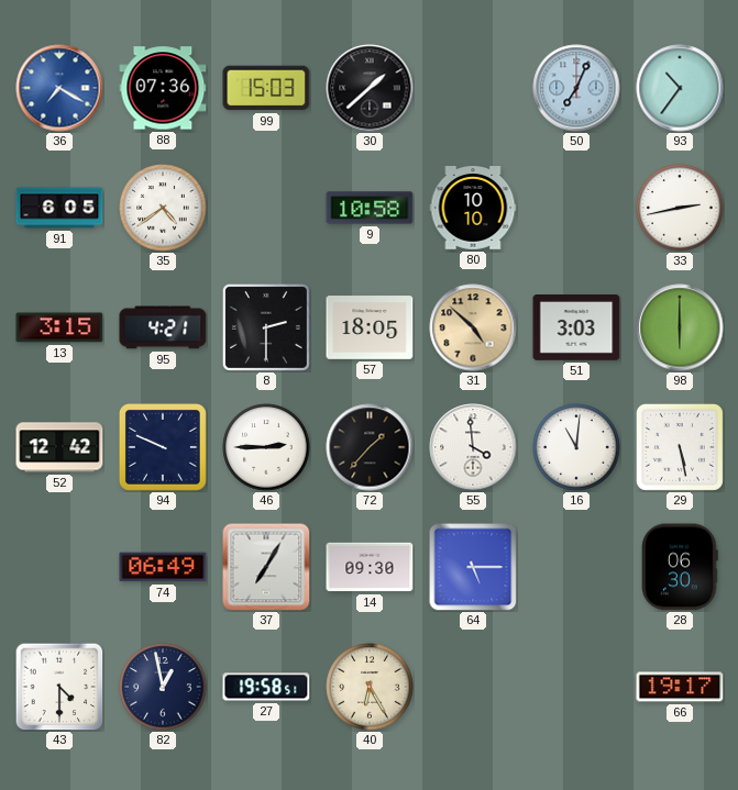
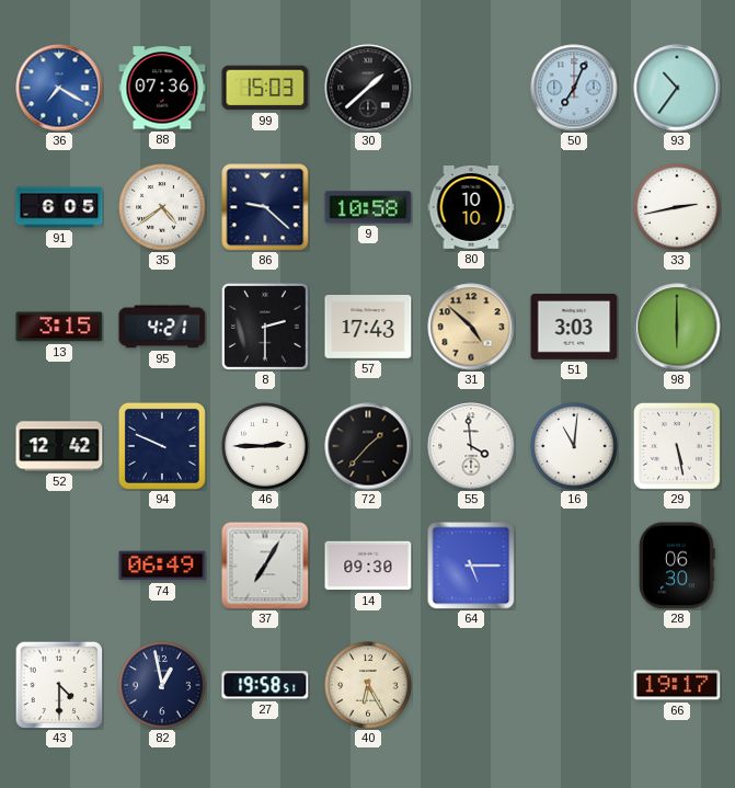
86: none -> 9:22
57: 18:05 -> 17:43
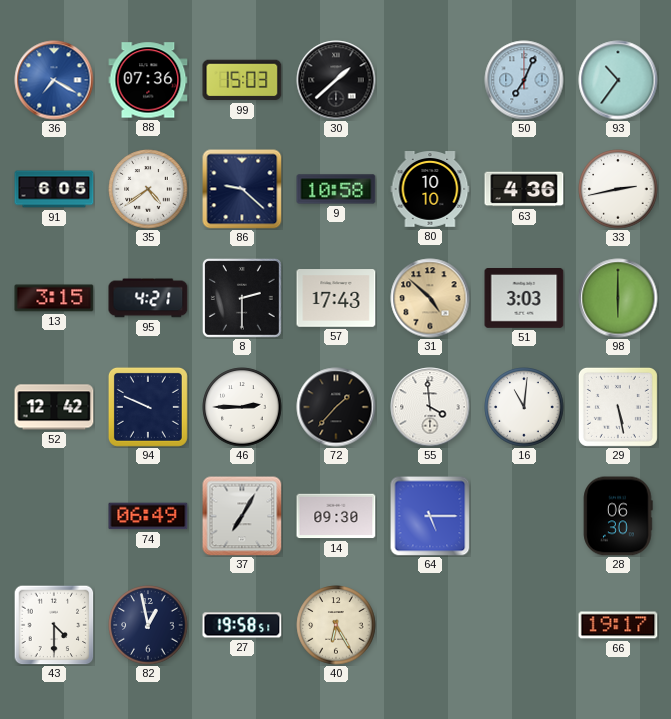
63: none -> 4:36
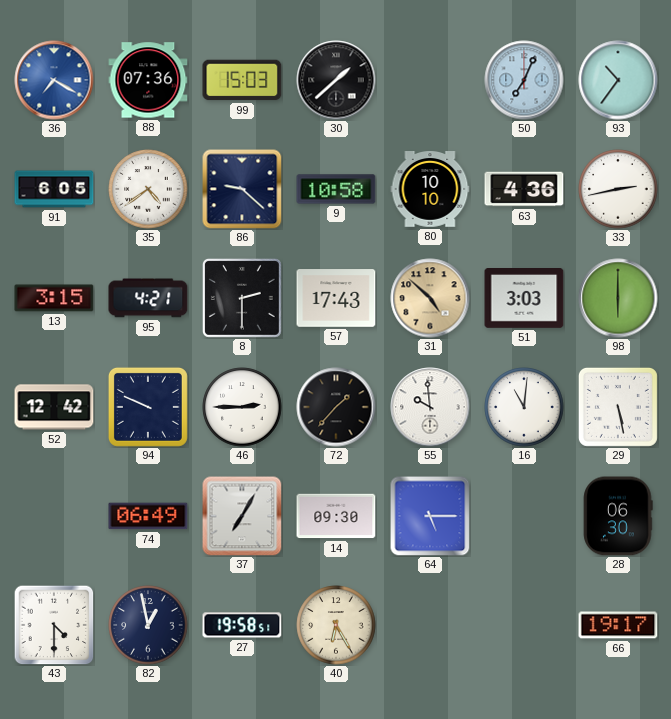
55: 3:59 -> 9:59
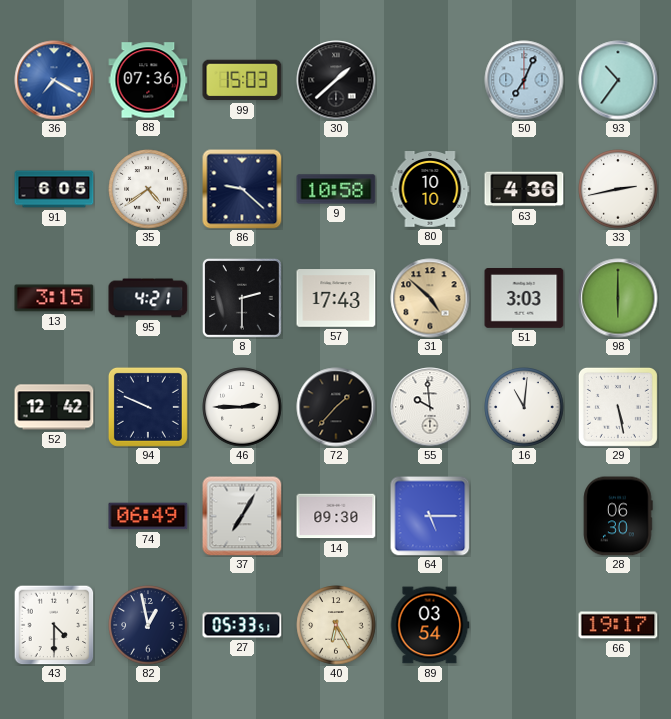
27: 19:58 -> 05:33
89: none -> 03:54
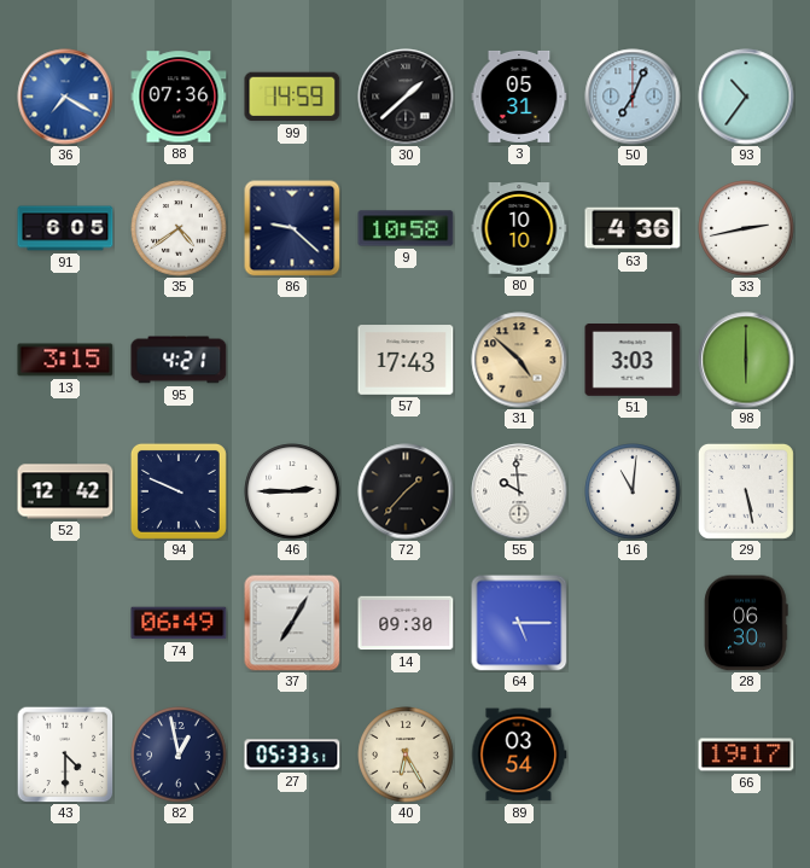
99: 15:03 -> 14:59
3: none -> 05:31
8: 2:30 -> none
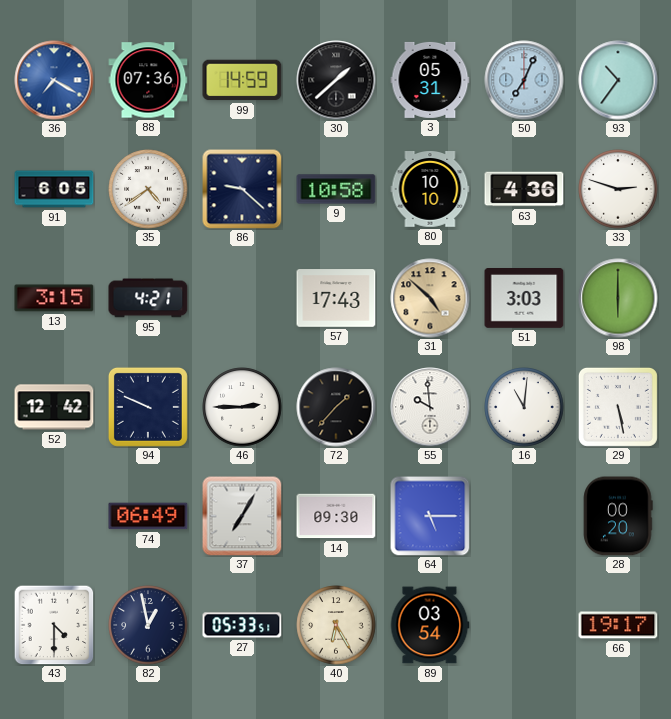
33: 2:43 -> 2:48
28: 06:30 -> 00:20
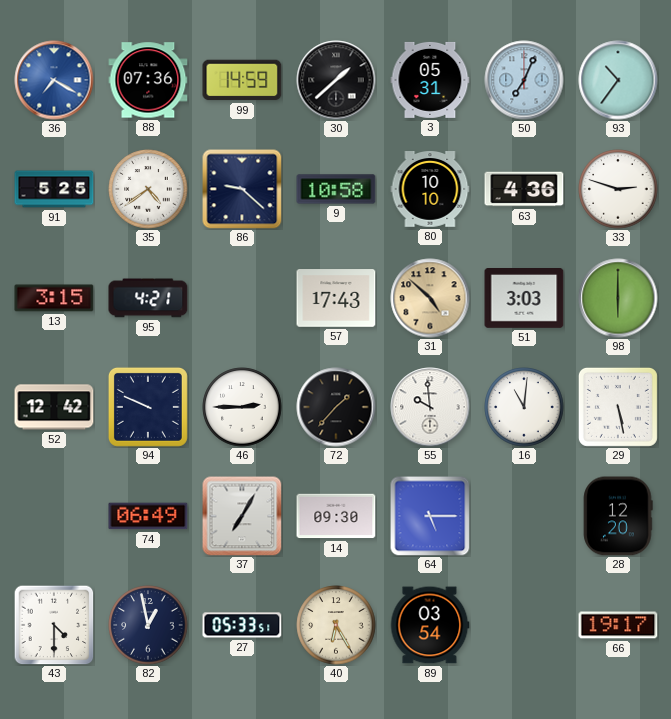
91: 6:05 -> 5:25
28: 00:20 -> 12:20
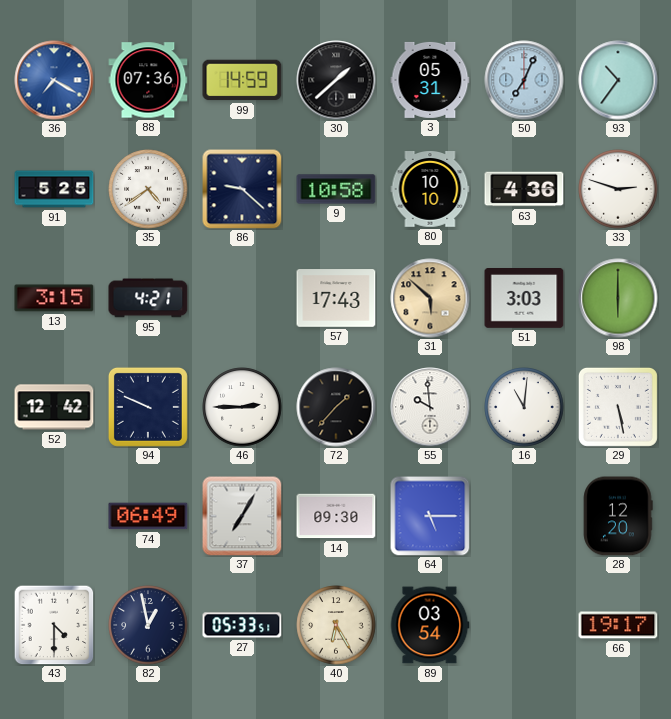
31: 4:52 -> 5:52
